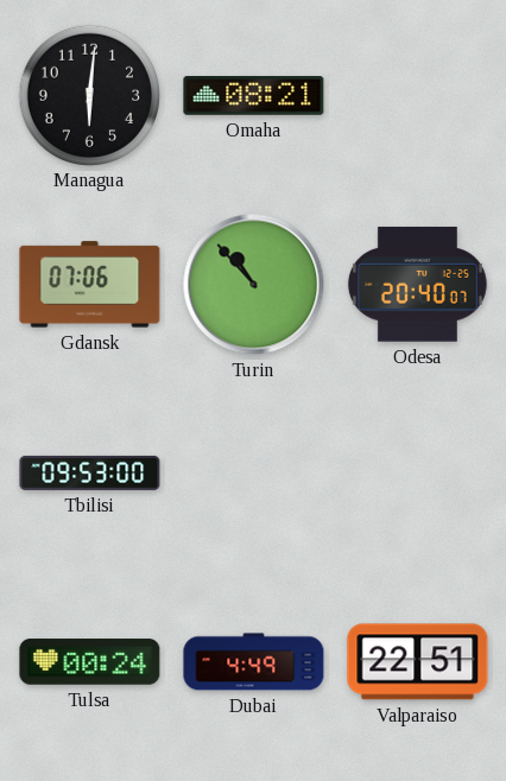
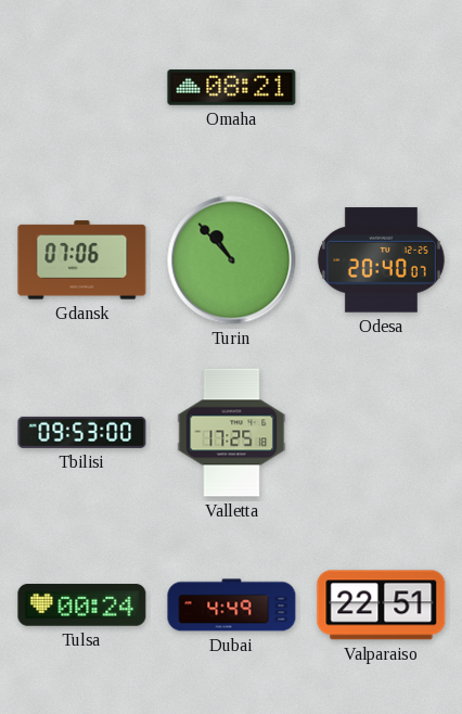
Managua: 6:01 -> none
Valletta: none -> 17:25
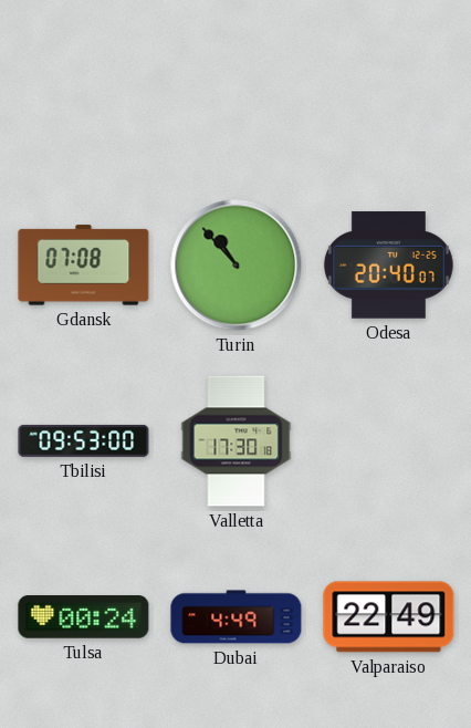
Omaha: 08:21 -> none
Gdansk: 07:06 -> 07:08
Valletta: 17:25 -> 17:30
Valparaiso: 22:51 -> 22:49
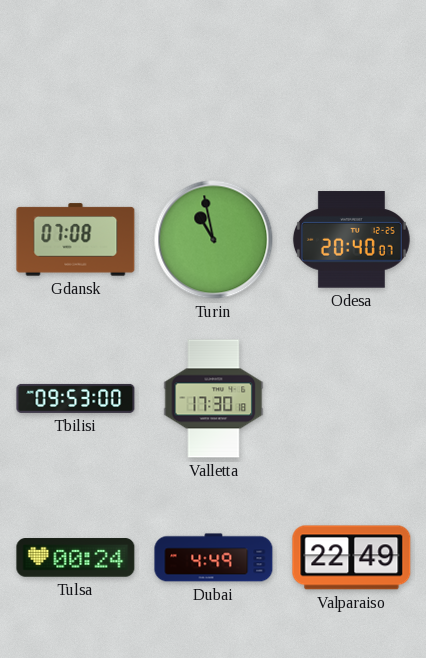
Turin: 10:53 -> 10:58
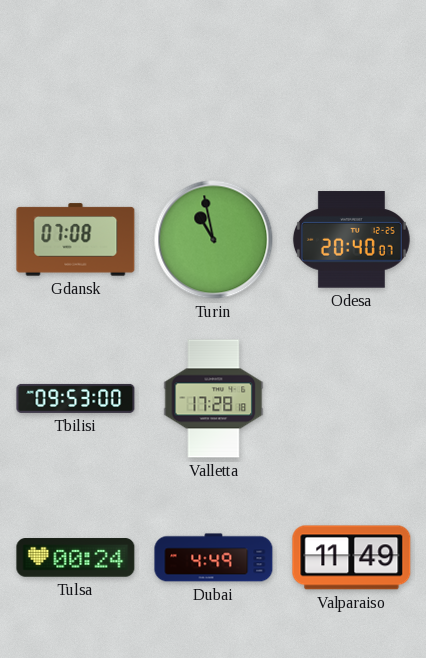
Valletta: 17:30 -> 17:28
Valparaiso: 22:49 -> 11:49
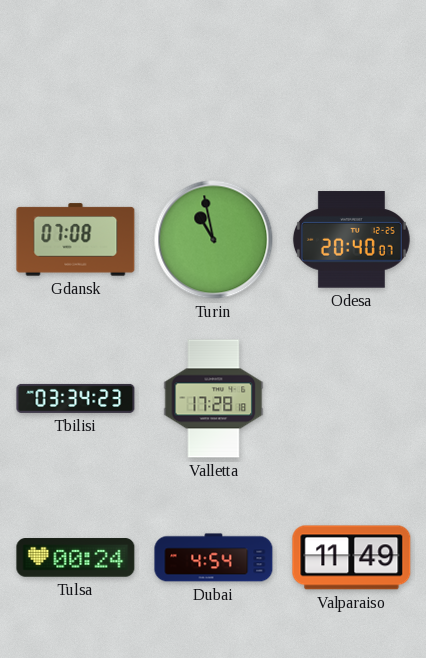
Tbilisi: 09:53 -> 03:34
Dubai: 4:49 -> 4:54
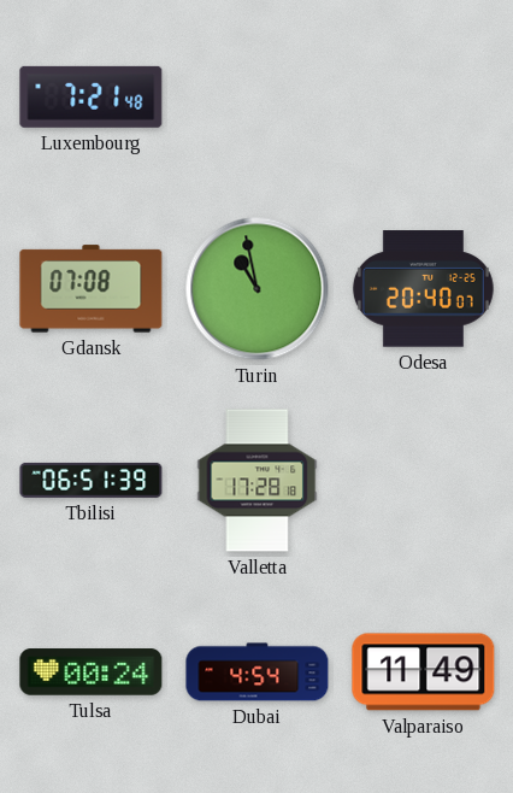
Luxembourg: none -> 7:21
Tbilisi: 03:34 -> 06:51
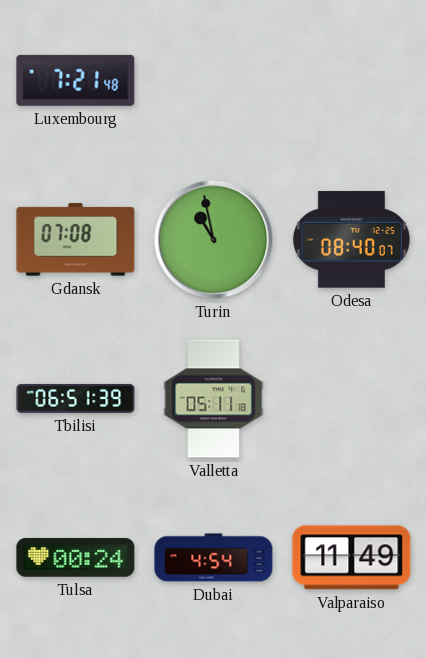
Odesa: 20:40 -> 08:40
Valletta: 17:28 -> 05:11
